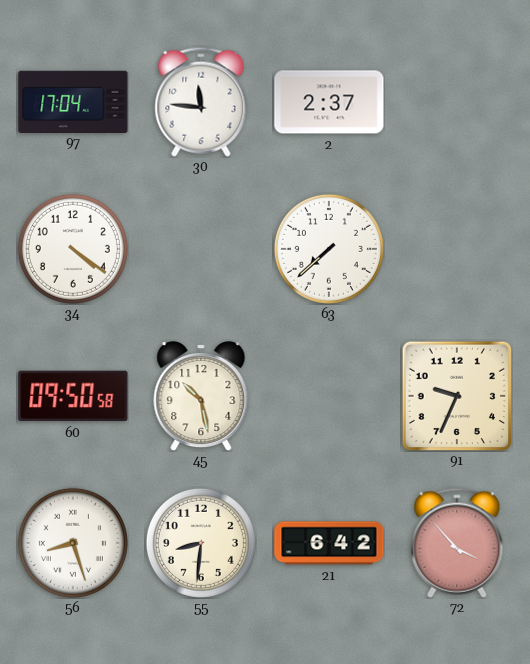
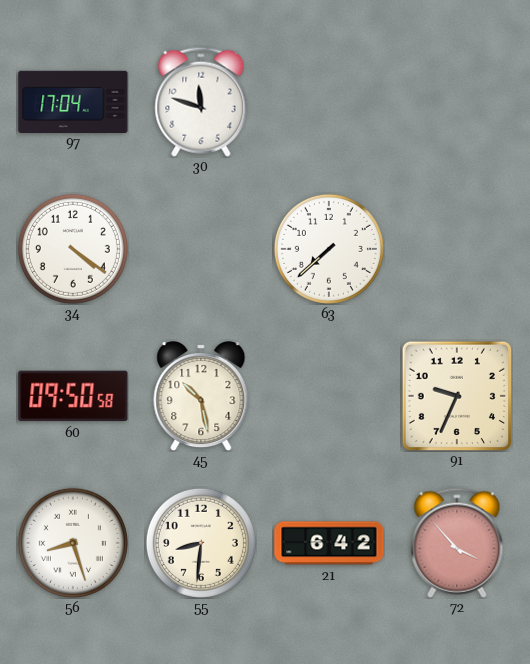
30: 11:46 -> 11:48
2: 2:37 -> none
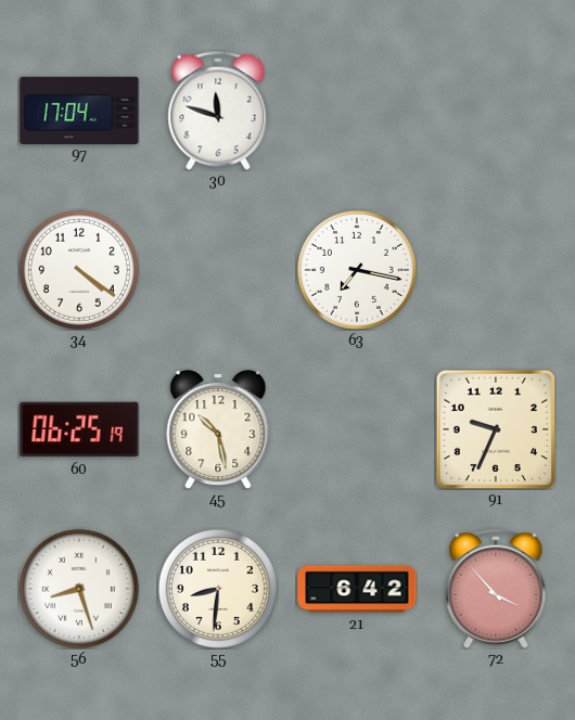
63: 7:38 -> 7:17
60: 09:50 -> 06:25
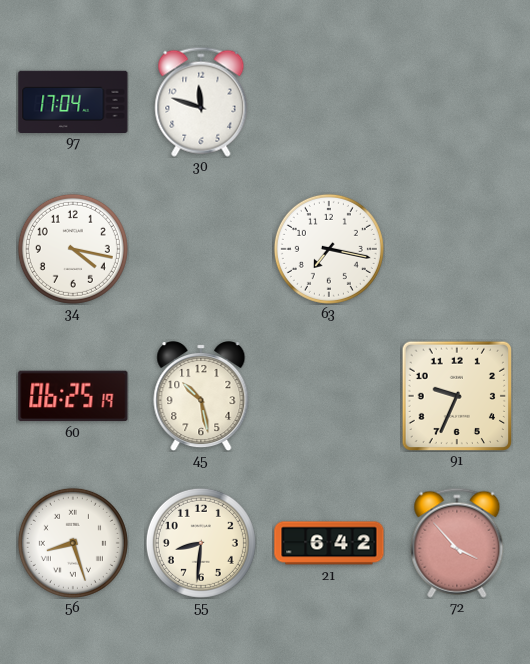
34: 4:21 -> 4:17
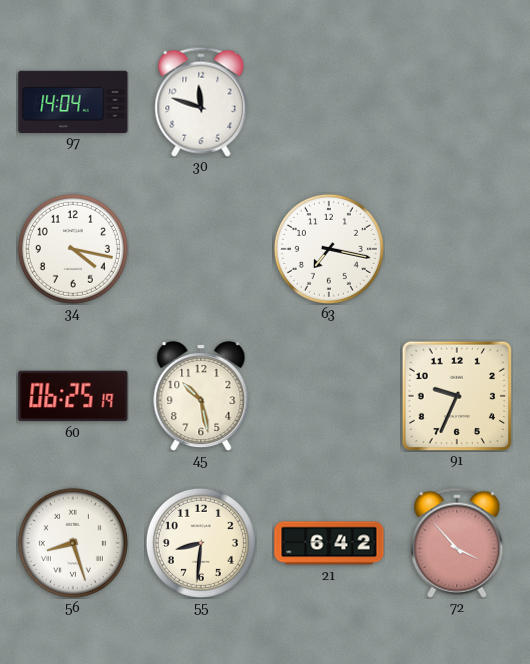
97: 17:04 -> 14:04
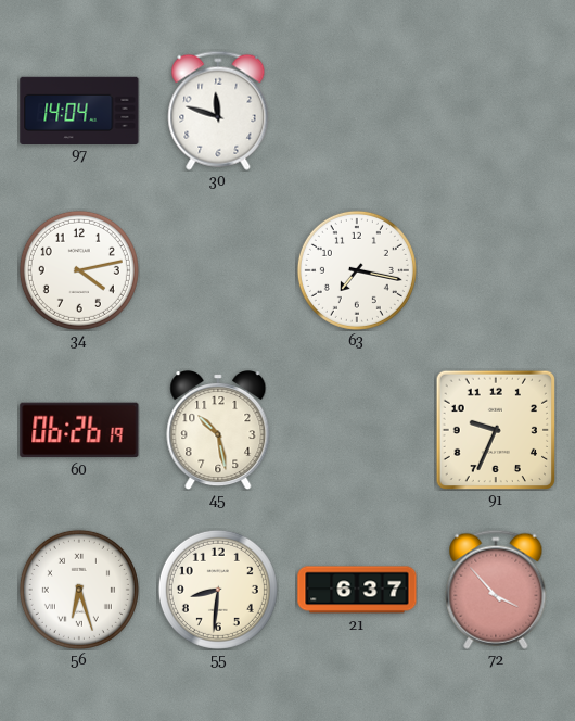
34: 4:17 -> 4:13
60: 06:25 -> 06:26
56: 8:27 -> 6:27
21: 6:42 -> 6:37
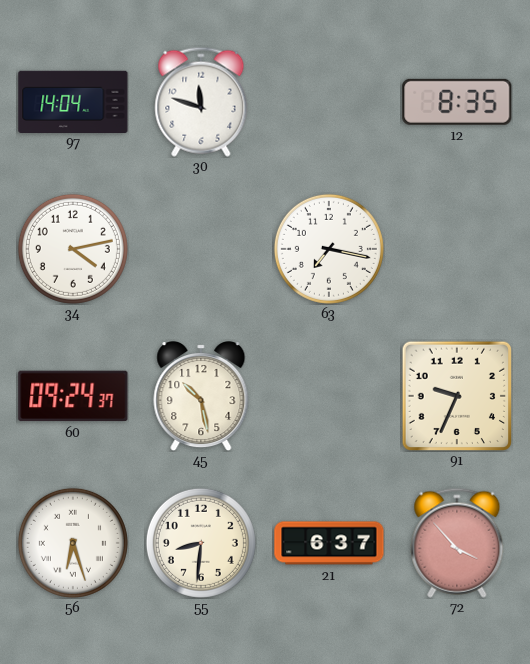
12: none -> 8:35
60: 06:26 -> 09:24
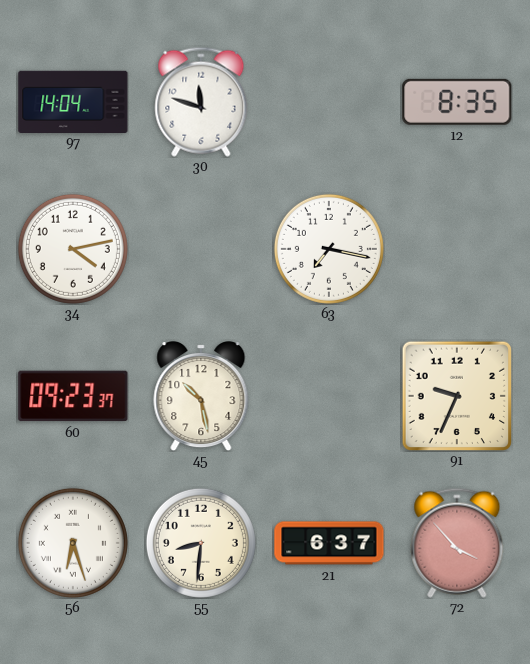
60: 09:24 -> 09:23
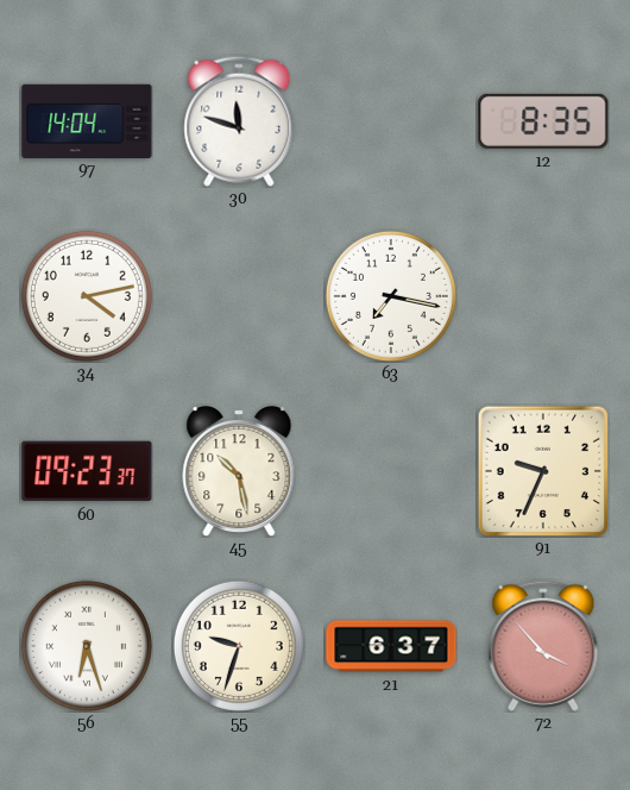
55: 8:31 -> 9:33
